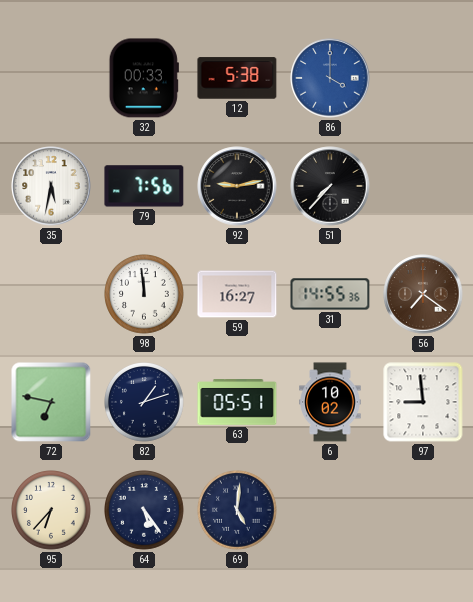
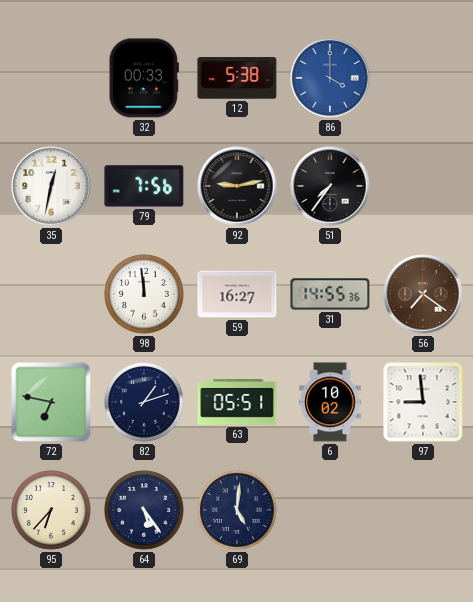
35: 5:32 -> 12:32
51: 7:37 -> 7:36
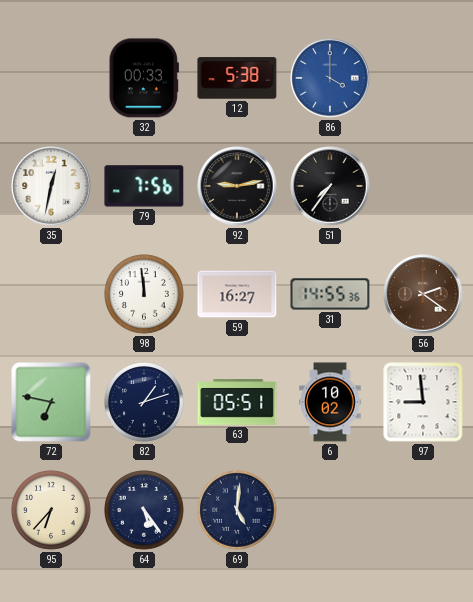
56: 7:21 -> 2:21
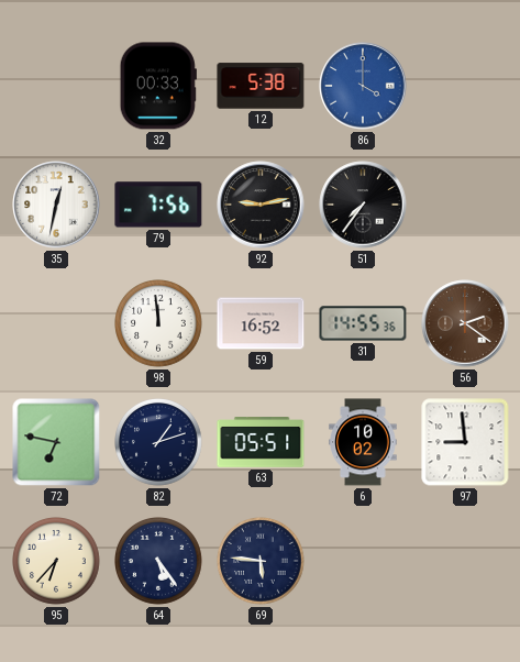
59: 16:27 -> 16:52
69: 5:01 -> 5:46
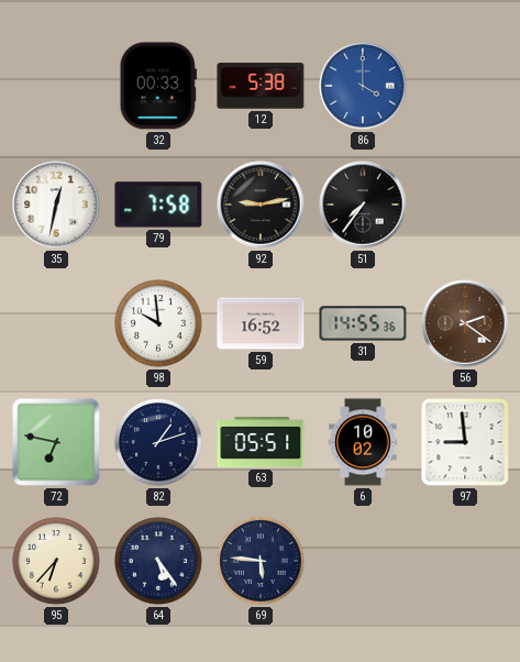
79: 7:56 -> 7:58
98: 11:59 -> 9:59
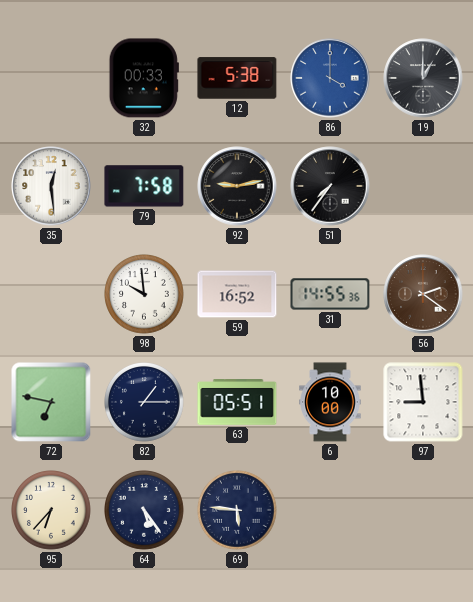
19: none -> 1:00
35: 12:32 -> 12:29
82: 1:12 -> 1:15
6: 10:02 -> 10:00
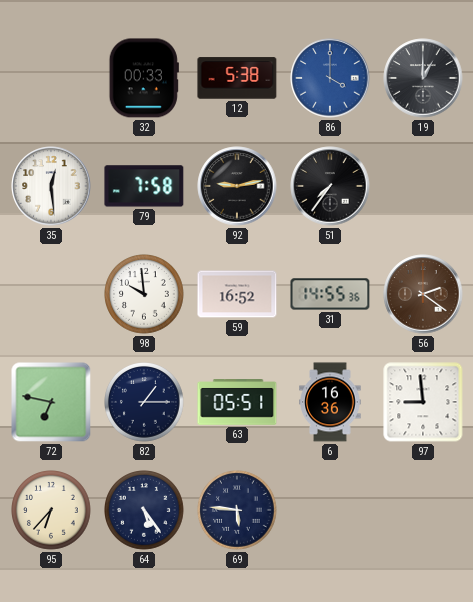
6: 10:00 -> 16:36
